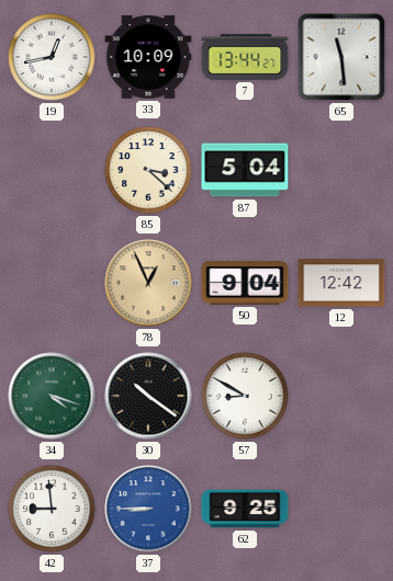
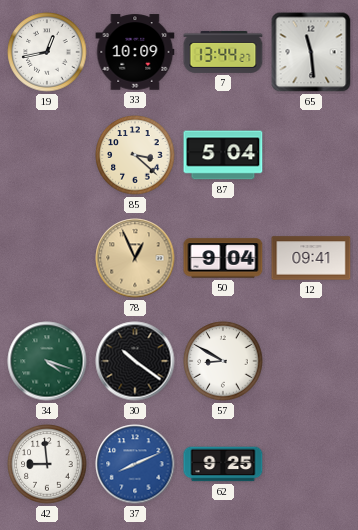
12: 12:42 -> 09:41
37: 8:45 -> 8:11
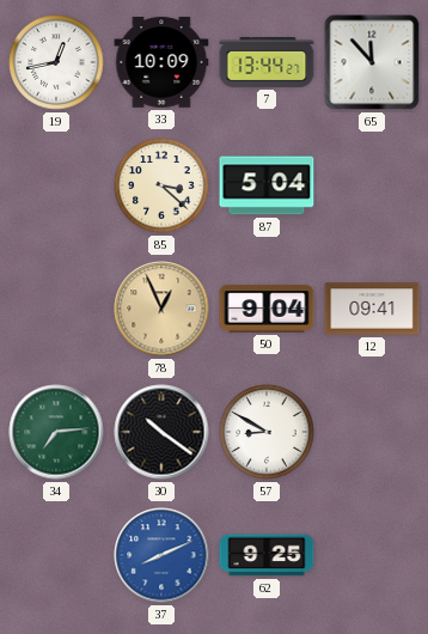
65: 11:29 -> 11:53
34: 4:18 -> 7:14
42: 8:59 -> none
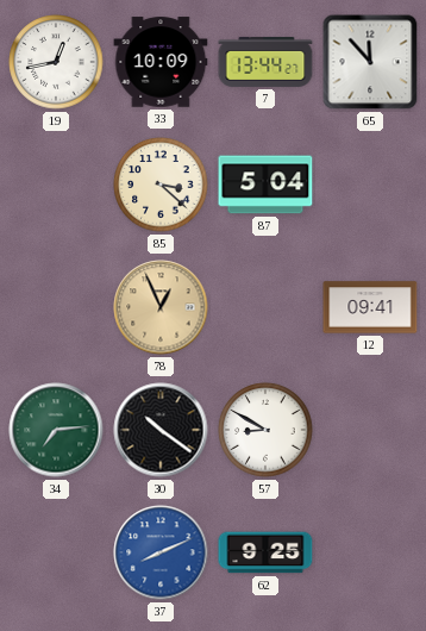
50: 9:04 -> none
